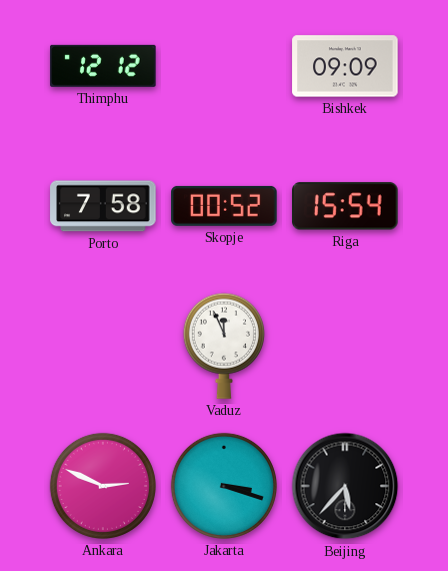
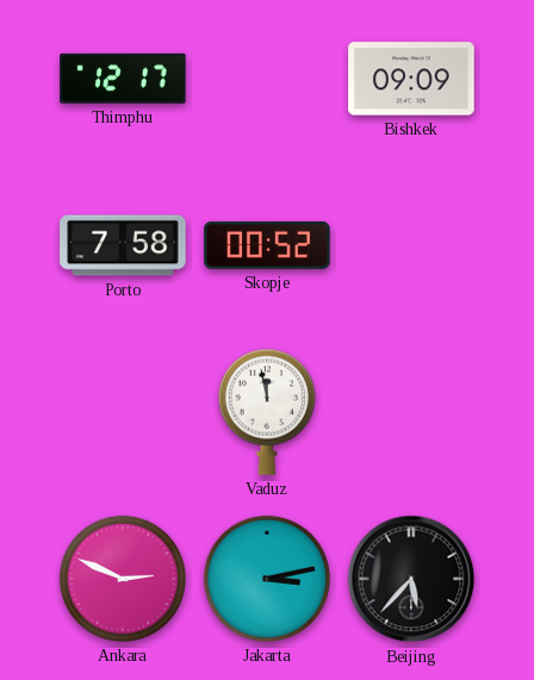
Thimphu: 12:12 -> 12:17
Riga: 15:54 -> none
Vaduz: 11:56 -> 11:58
Jakarta: 3:18 -> 3:13
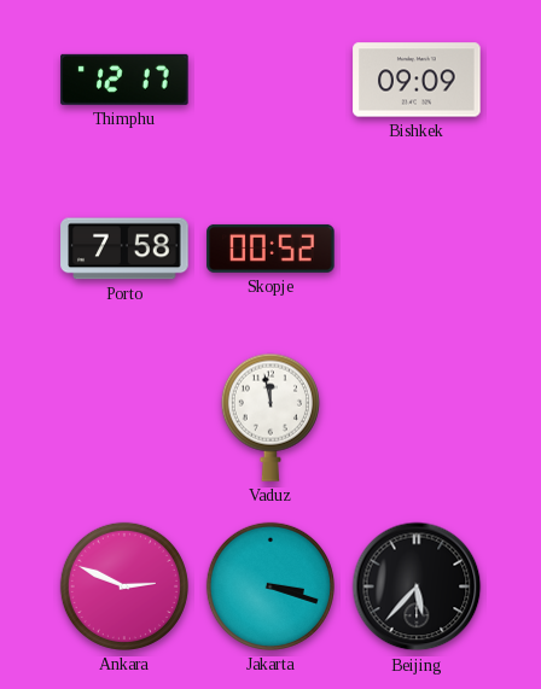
Jakarta: 3:13 -> 3:18
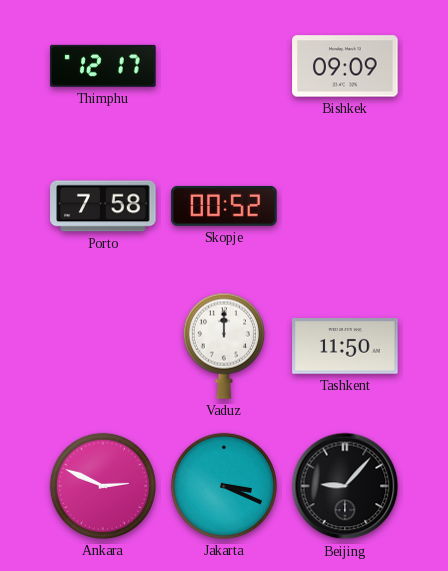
Vaduz: 11:58 -> 12:00
Tashkent: none -> 11:50
Jakarta: 3:18 -> 3:19
Beijing: 5:37 -> 9:07
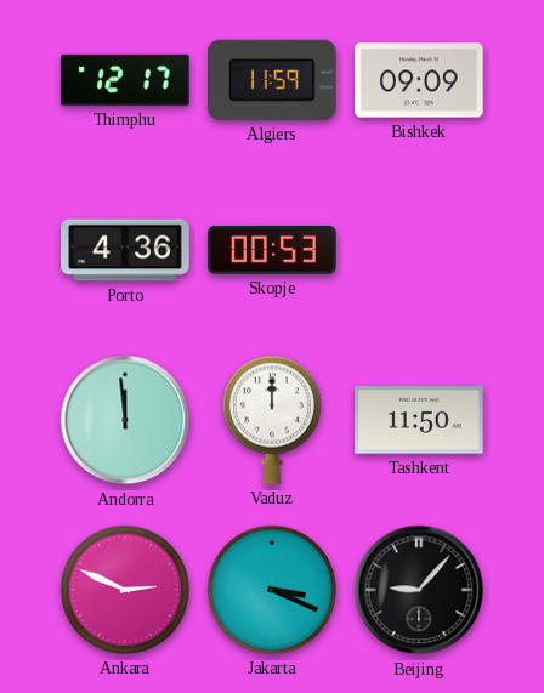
Algiers: none -> 11:59
Porto: 7:58 -> 4:36
Skopje: 00:52 -> 00:53
Andorra: none -> 11:59
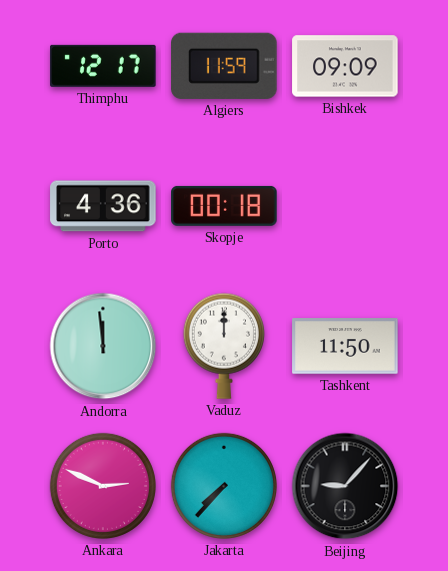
Skopje: 00:53 -> 00:18
Jakarta: 3:19 -> 7:37
